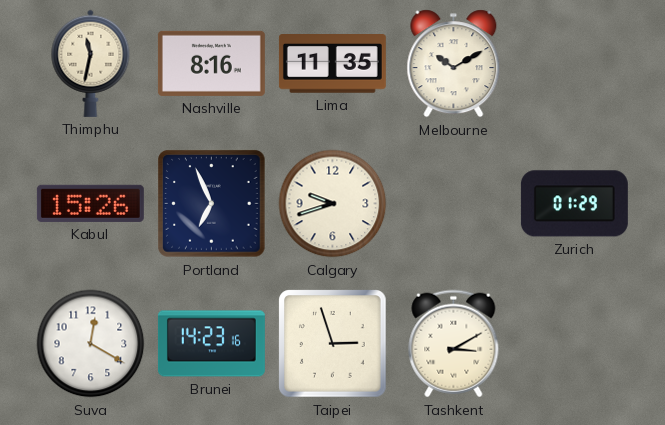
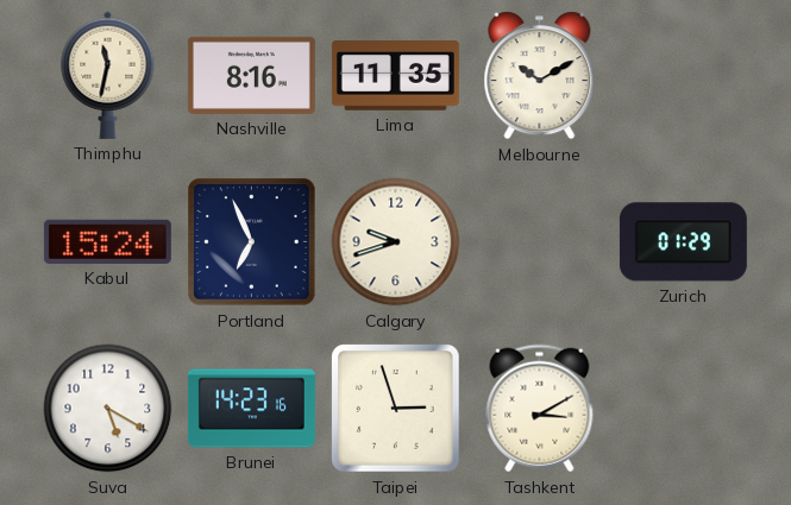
Kabul: 15:26 -> 15:24
Suva: 12:20 -> 5:20
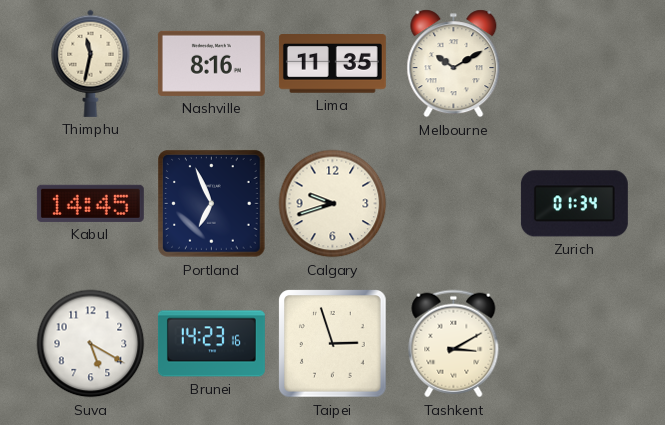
Kabul: 15:24 -> 14:45
Zurich: 01:29 -> 01:34
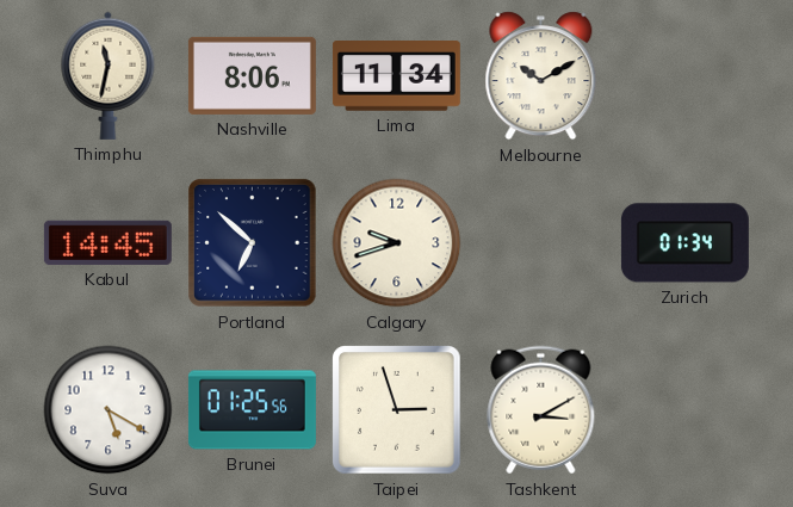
Nashville: 8:16 -> 8:06
Lima: 11:35 -> 11:34
Portland: 6:56 -> 6:52
Brunei: 14:23 -> 01:25
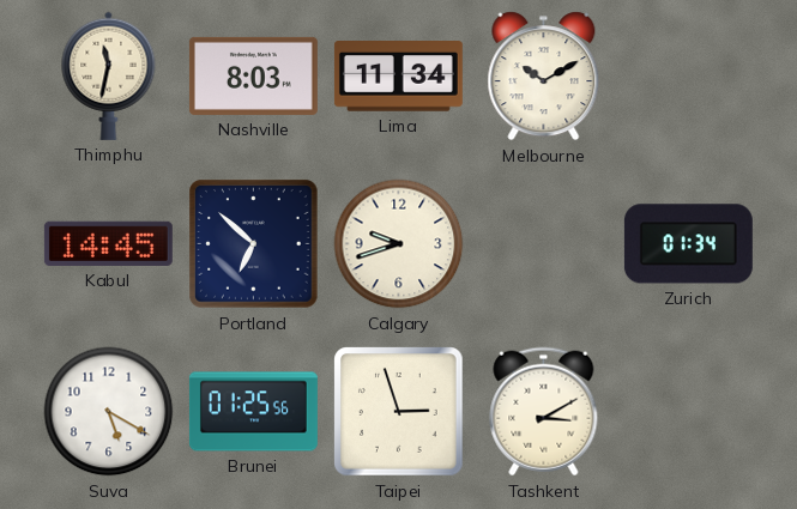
Nashville: 8:06 -> 8:03
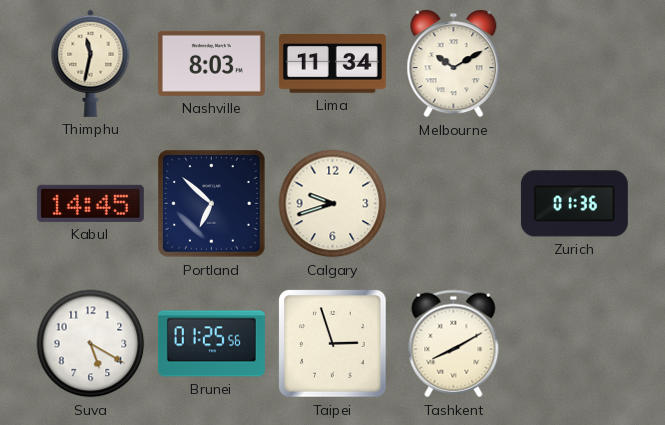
Zurich: 01:34 -> 01:36
Tashkent: 3:10 -> 8:10
